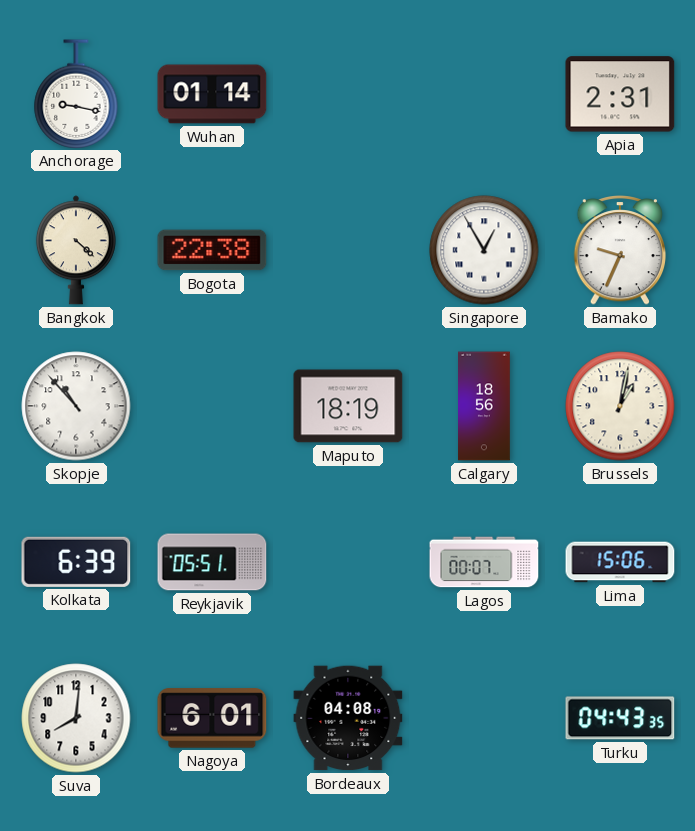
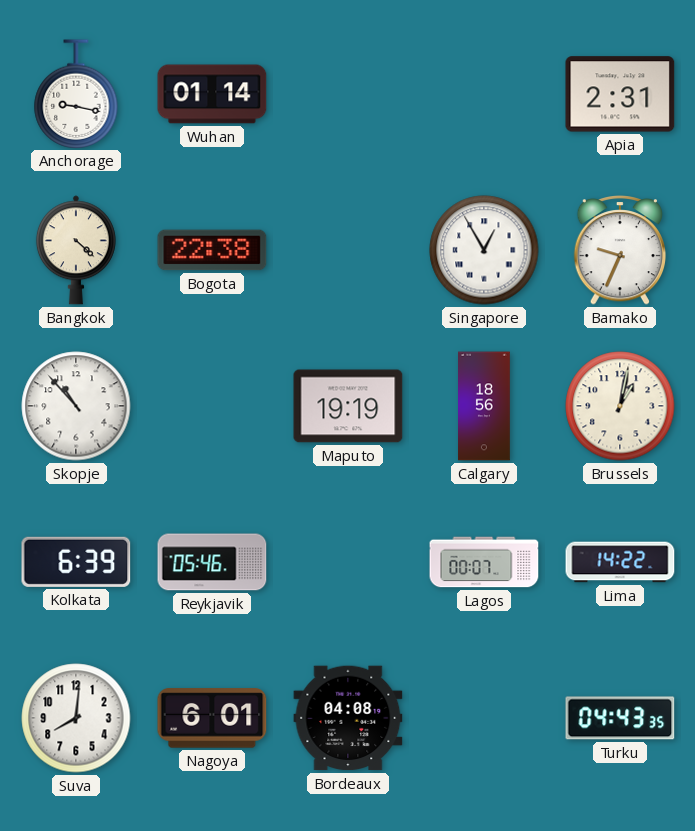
Maputo: 18:19 -> 19:19
Reykjavik: 05:51 -> 05:46
Lima: 15:06 -> 14:22
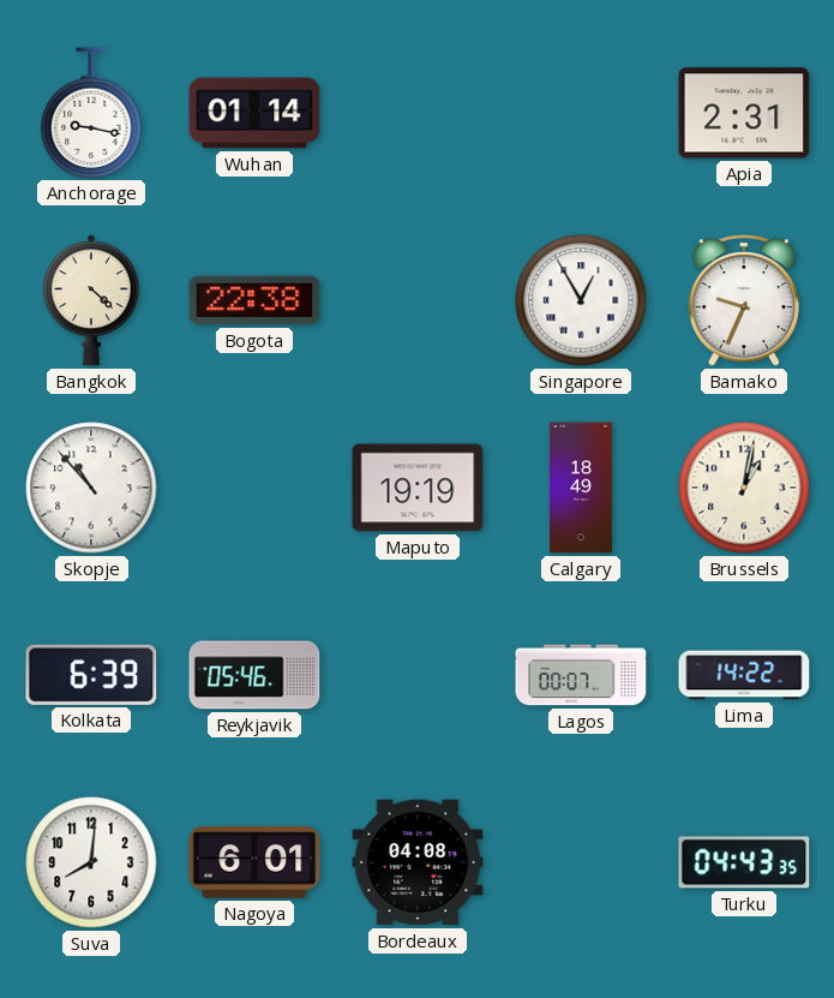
Calgary: 18:56 -> 18:49
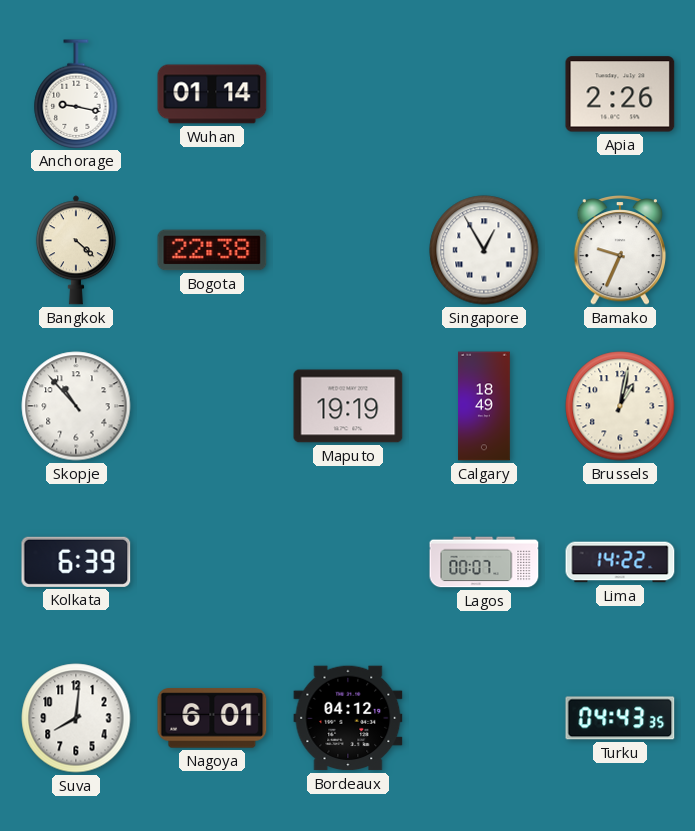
Apia: 2:31 -> 2:26
Reykjavik: 05:46 -> none
Bordeaux: 04:08 -> 04:12
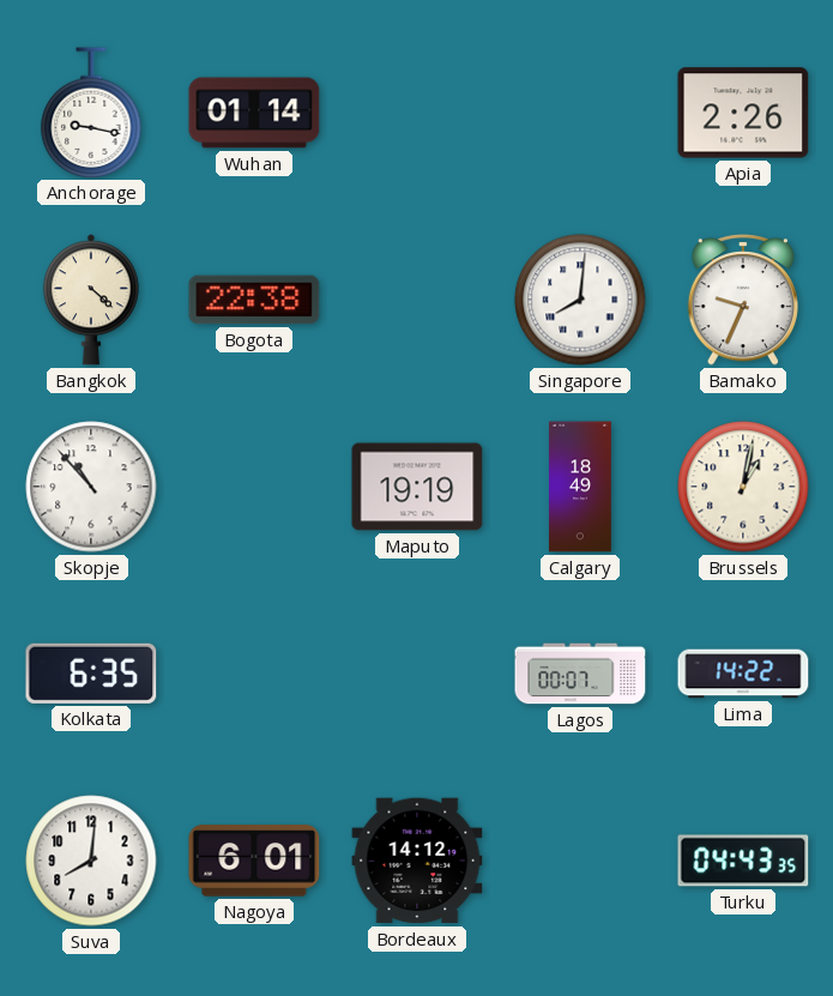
Singapore: 12:55 -> 8:01
Kolkata: 6:39 -> 6:35
Bordeaux: 04:12 -> 14:12
